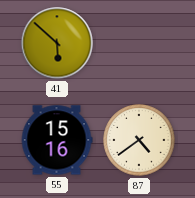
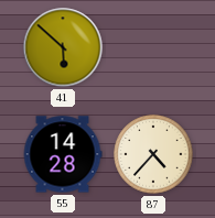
55: 15:16 -> 14:28
87: 4:39 -> 4:37
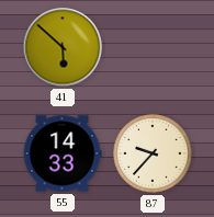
55: 14:28 -> 14:33
87: 4:37 -> 9:37
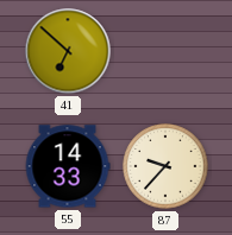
41: 5:52 -> 6:52
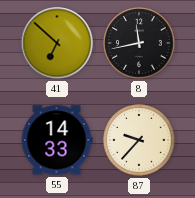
8: none -> 11:43
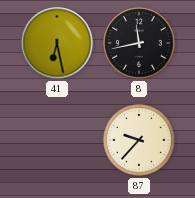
41: 6:52 -> 6:28
55: 14:33 -> none
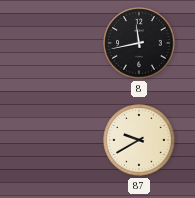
41: 6:28 -> none
87: 9:37 -> 9:40
